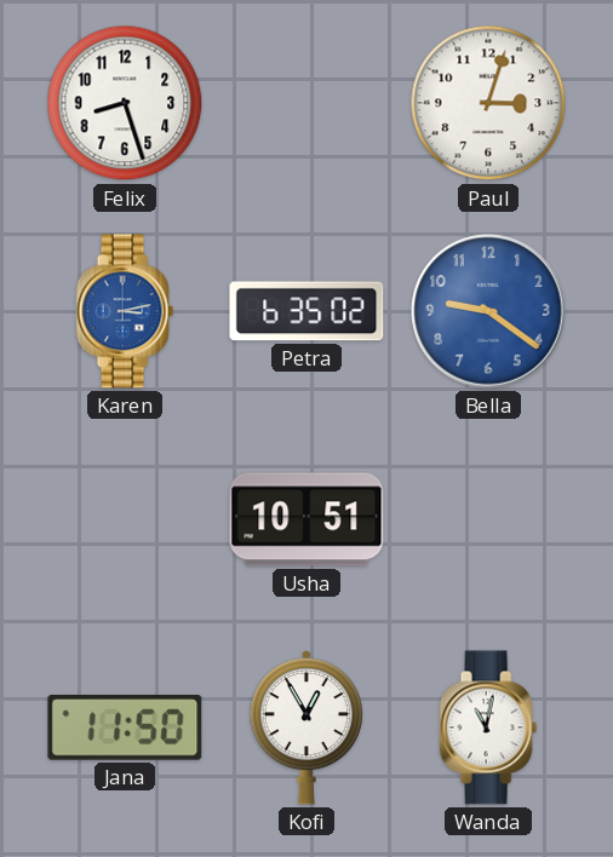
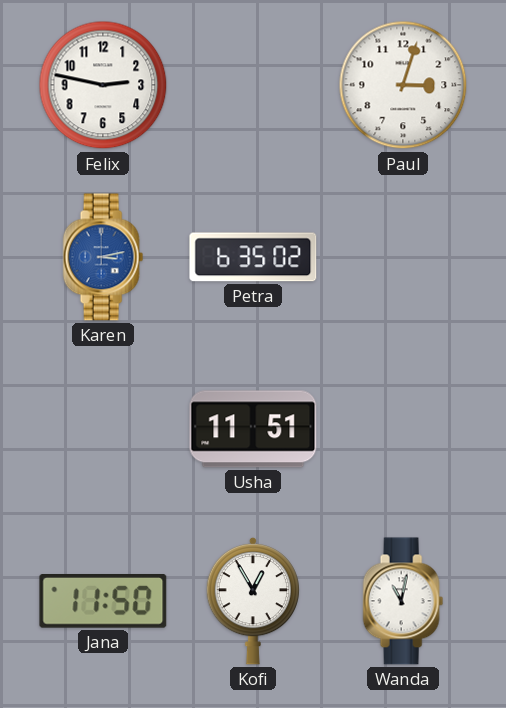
Felix: 8:27 -> 2:47
Bella: 9:21 -> none
Usha: 10:51 -> 11:51
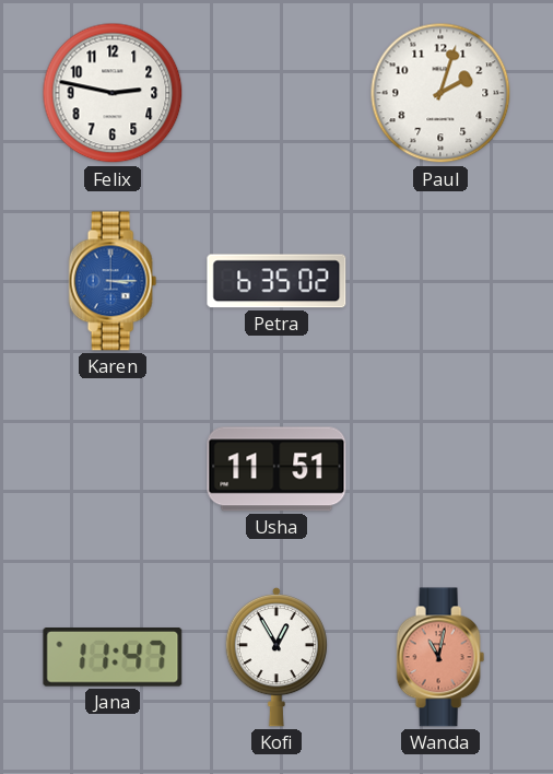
Paul: 3:03 -> 2:03
Karen: 3:13 -> 3:15
Jana: 11:50 -> 11:47
Wanda dial: white -> salmon
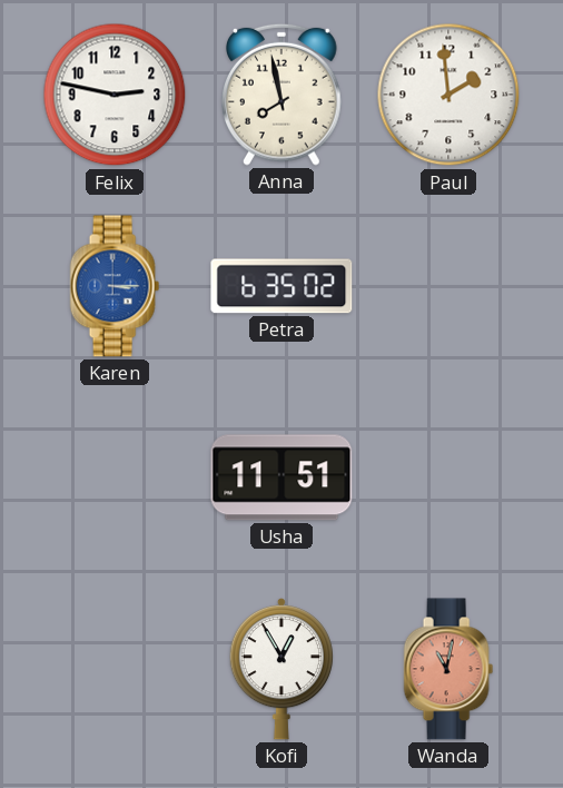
Anna: none -> 7:58
Paul: 2:03 -> 1:59
Jana: 11:47 -> none
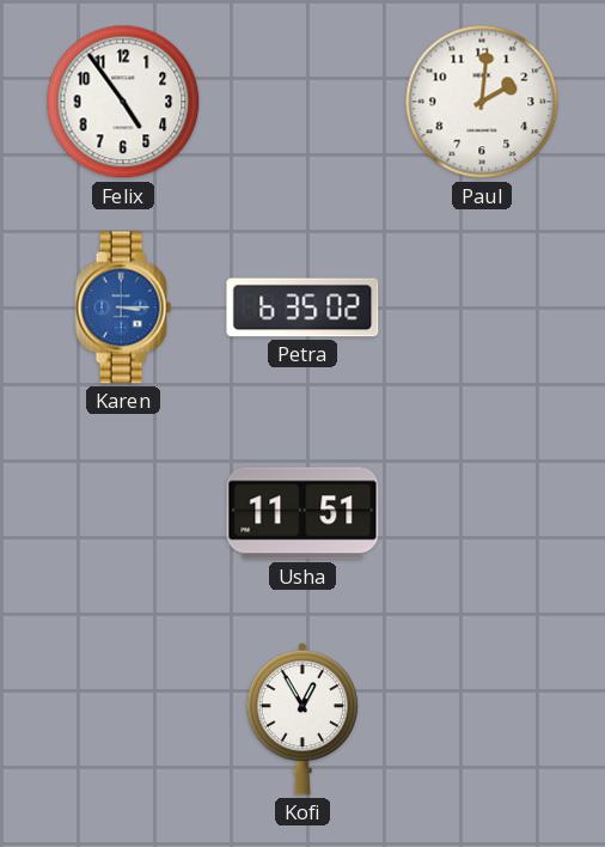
Felix: 2:47 -> 4:54
Anna: 7:58 -> none
Paul: 1:59 -> 2:01
Wanda: 11:02 -> none
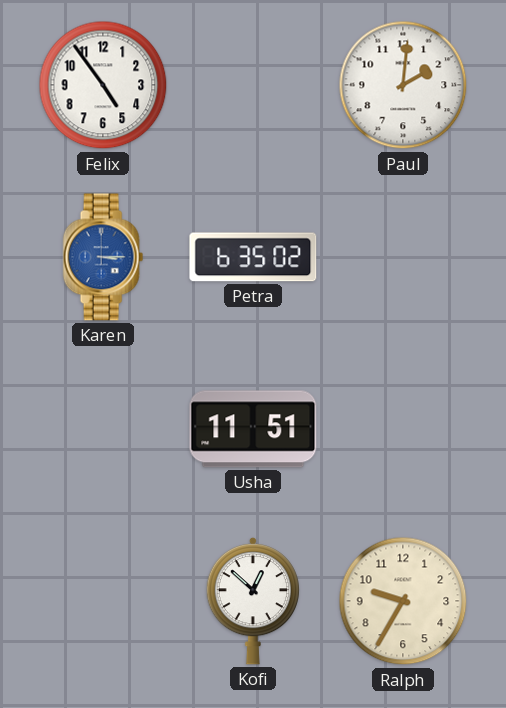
Kofi: 12:55 -> 12:52
Ralph: none -> 9:35
